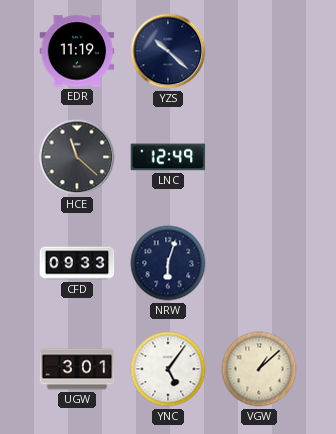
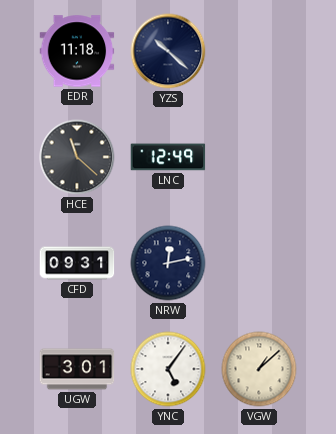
EDR: 11:19 -> 11:18
CFD: 09:33 -> 09:31
NRW: 6:03 -> 12:13
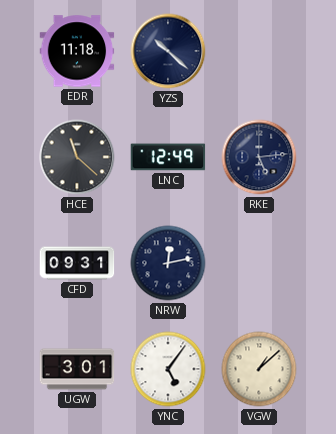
RKE: none -> 5:14
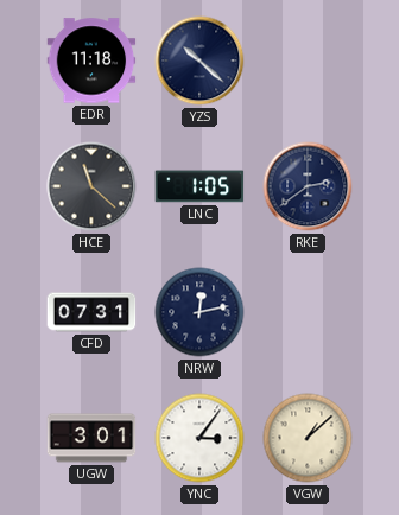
LNC: 12:49 -> 1:05
RKE: 5:14 -> 2:39
CFD: 09:31 -> 07:31
YNC: 5:06 -> 3:06
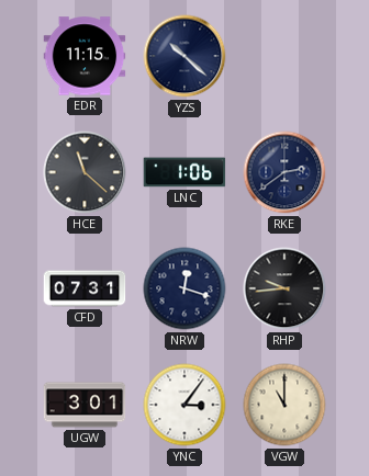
EDR: 11:18 -> 11:15
LNC: 1:05 -> 1:06
NRW: 12:13 -> 12:18
RHP: none -> 9:44
VGW: 1:08 -> 11:00
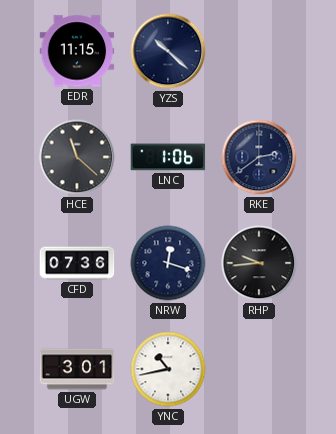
CFD: 07:31 -> 07:36
YNC: 3:06 -> 10:43
VGW: 11:00 -> none
